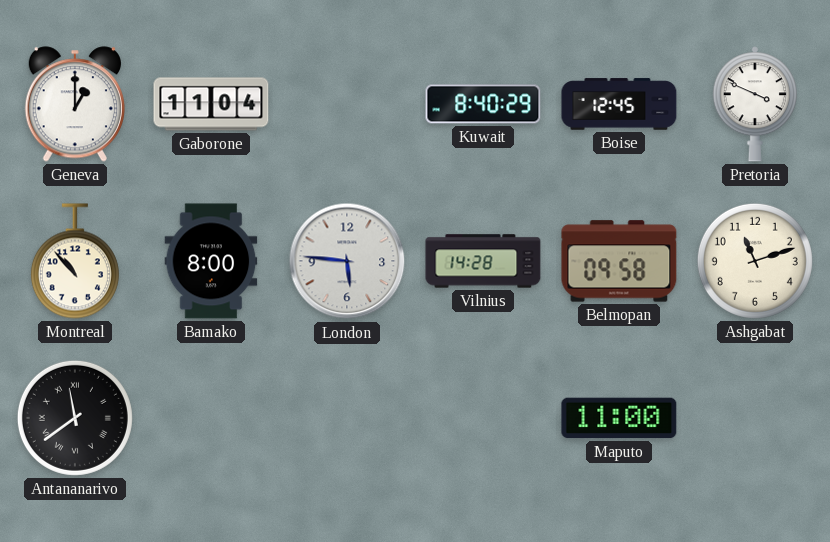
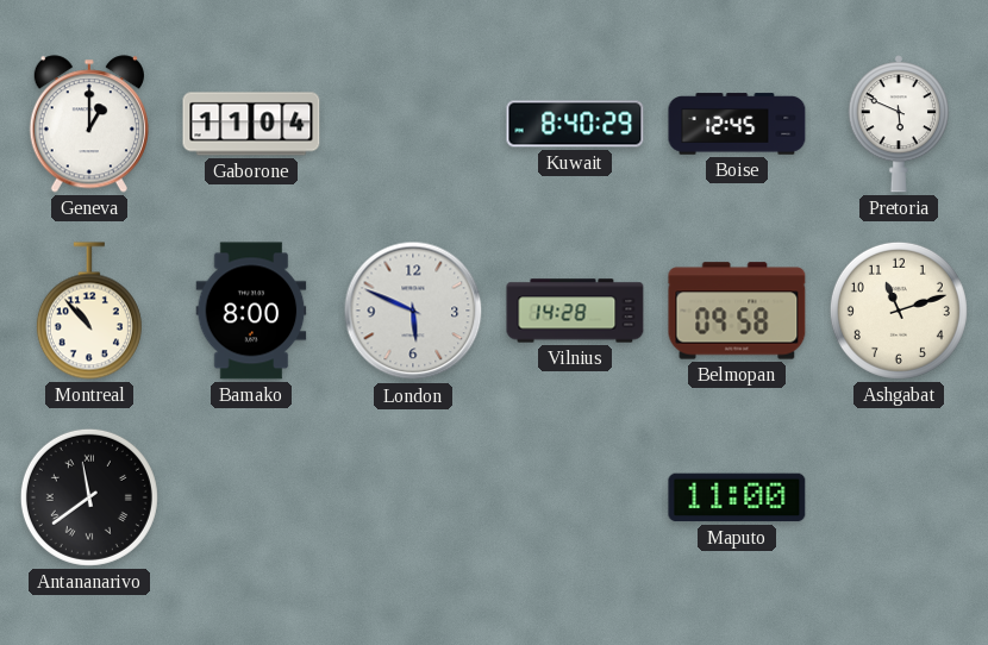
Pretoria: 3:49 -> 5:49
London: 5:46 -> 5:49
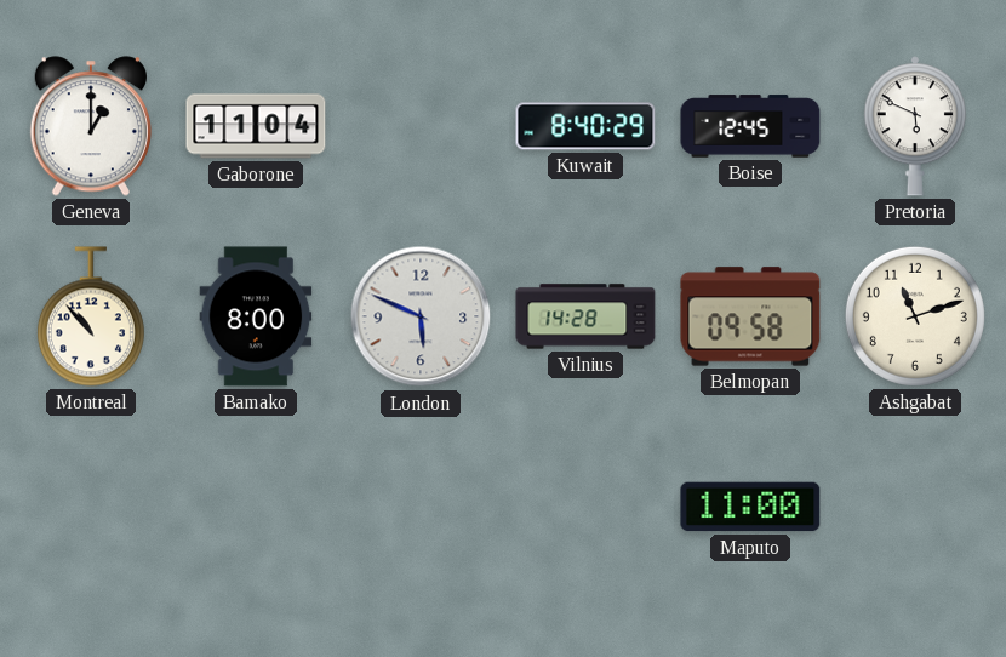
Antananarivo: 11:39 -> none
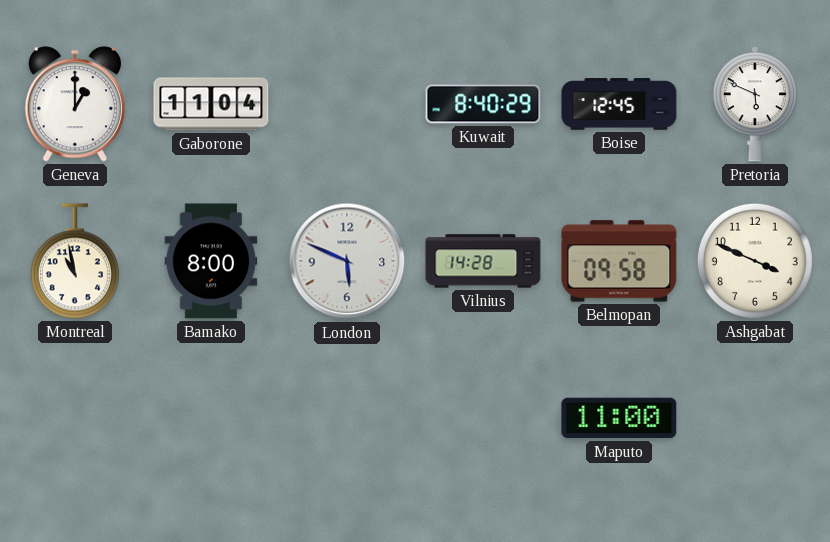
Montreal: 10:53 -> 10:58
Ashgabat: 11:12 -> 3:49
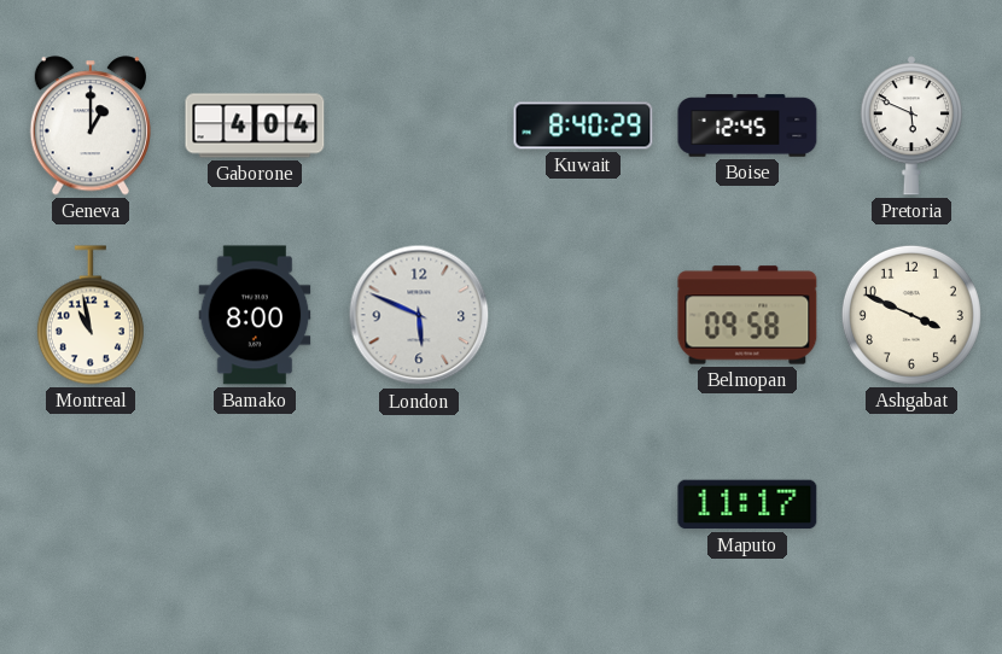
Gaborone: 11:04 -> 4:04
Vilnius: 14:28 -> none
Maputo: 11:00 -> 11:17
